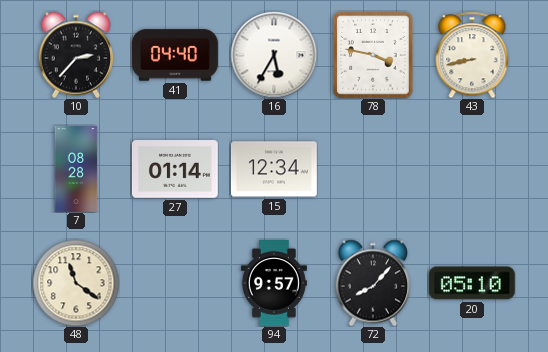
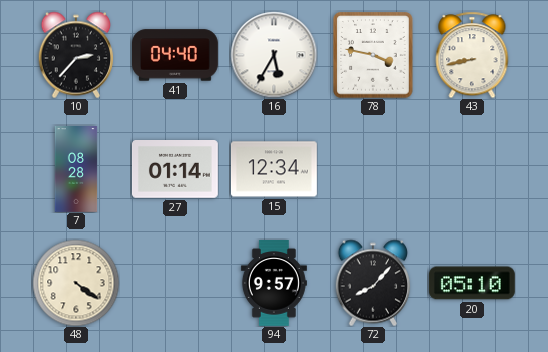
48: 11:21 -> 4:21
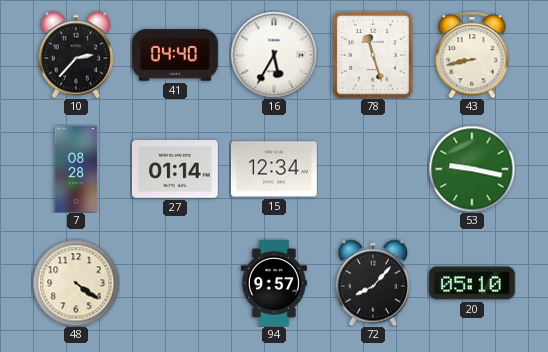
78: 3:47 -> 11:27
53: none -> 9:17
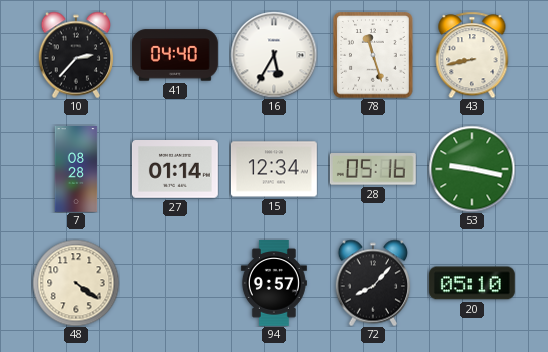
28: none -> 05:16
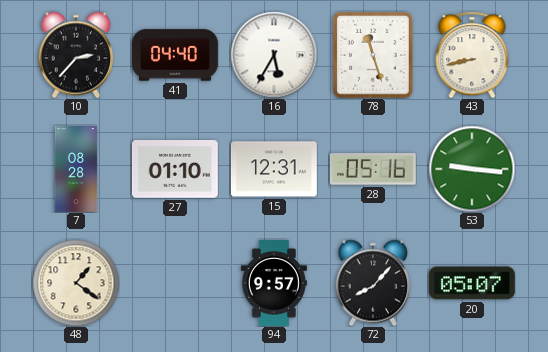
27: 01:14 -> 01:10
15: 12:34 -> 12:31
53: 9:17 -> 9:16
48: 4:21 -> 1:21
20: 05:10 -> 05:07
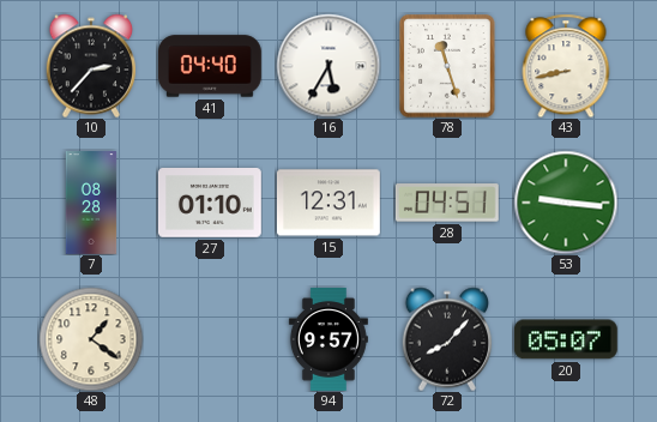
28: 05:16 -> 04:51
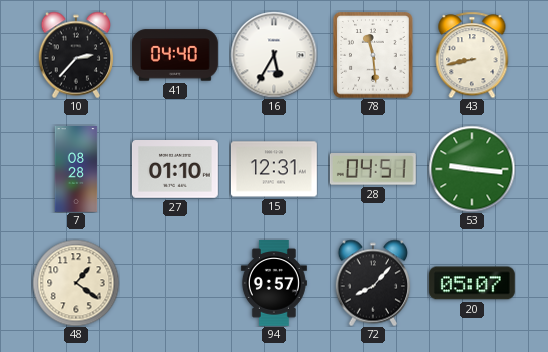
78: 11:27 -> 11:29
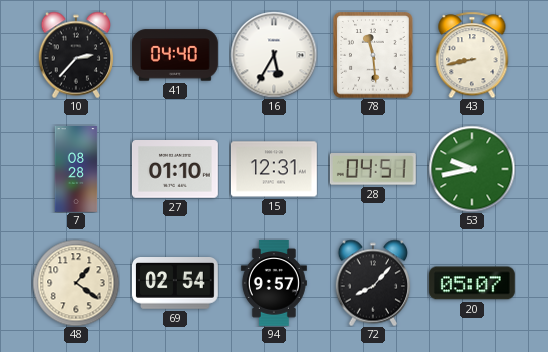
53: 9:16 -> 9:43
69: none -> 02:54
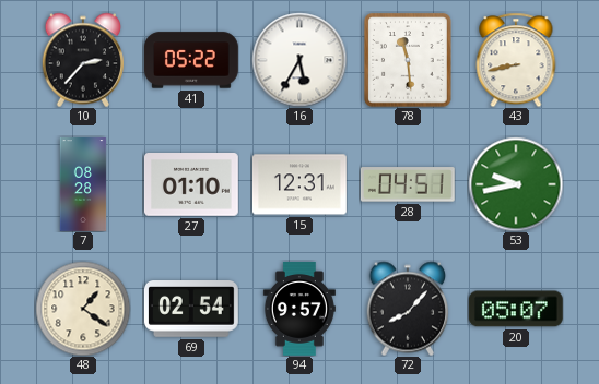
41: 04:40 -> 05:22
